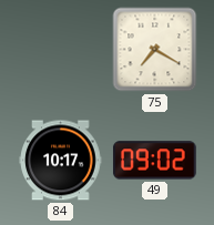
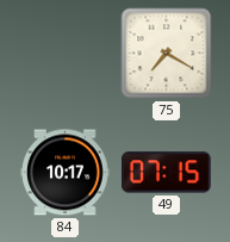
49: 09:02 -> 07:15
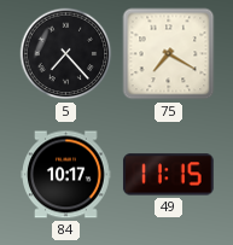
5: none -> 7:23
49: 07:15 -> 11:15
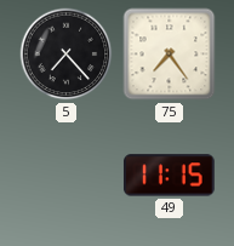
75: 7:20 -> 7:24
84: 10:17 -> none
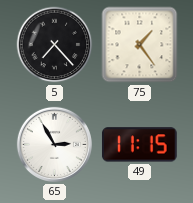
75: 7:24 -> 1:24
65: none -> 2:55
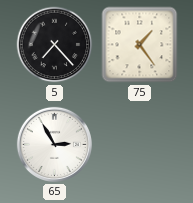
49: 11:15 -> none
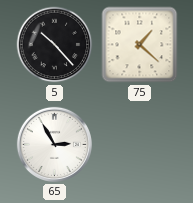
5: 7:23 -> 10:23
75: 1:24 -> 1:22
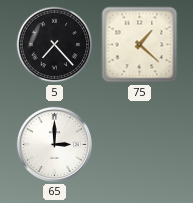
5: 10:23 -> 7:23
65: 2:55 -> 3:00
